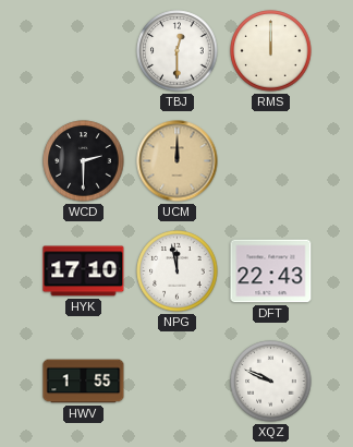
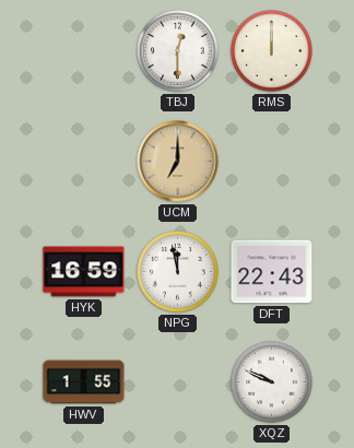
WCD: 2:30 -> none
UCM: 12:00 -> 7:00
HYK: 17:10 -> 16:59
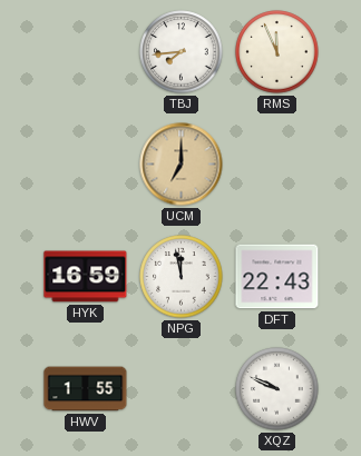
TBJ: 12:30 -> 7:44
RMS: 12:00 -> 11:56
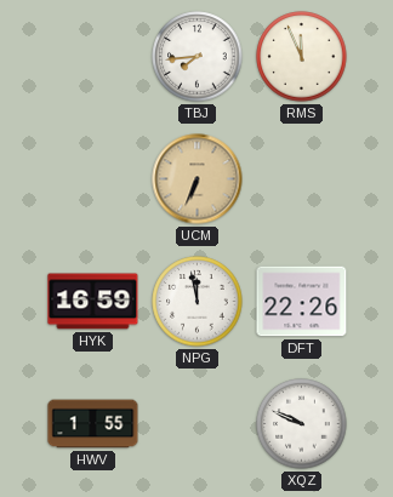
UCM: 7:00 -> 6:34
DFT: 22:43 -> 22:26
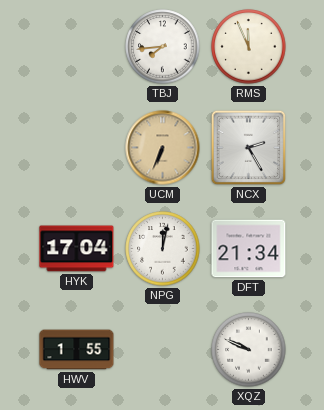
NCX: none -> 2:25
HYK: 16:59 -> 17:04
NPG: 11:58 -> 12:02
DFT: 22:26 -> 21:34
